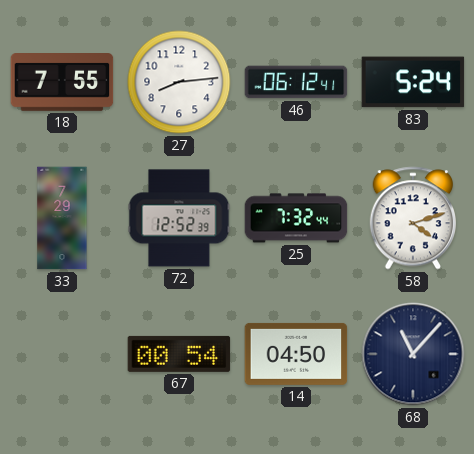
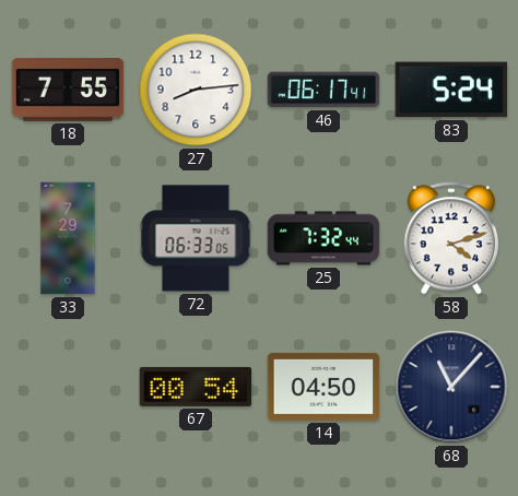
46: 06:12 -> 06:17
72: 12:52 -> 06:33
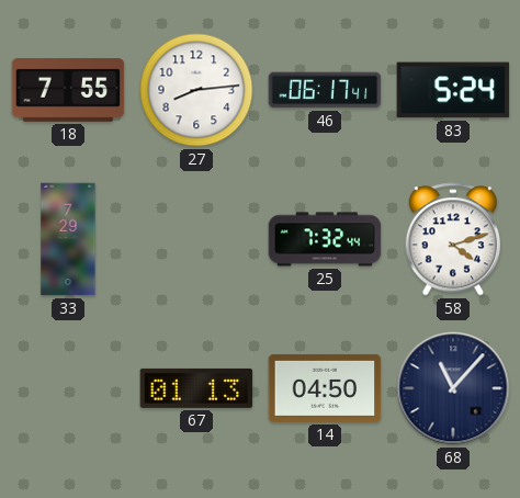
72: 06:33 -> none
67: 00:54 -> 01:13
